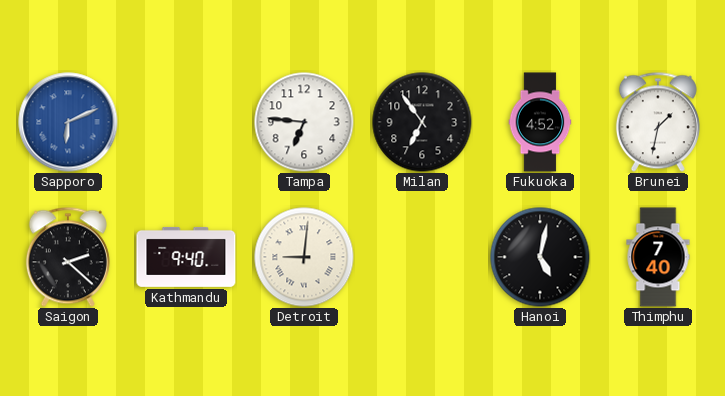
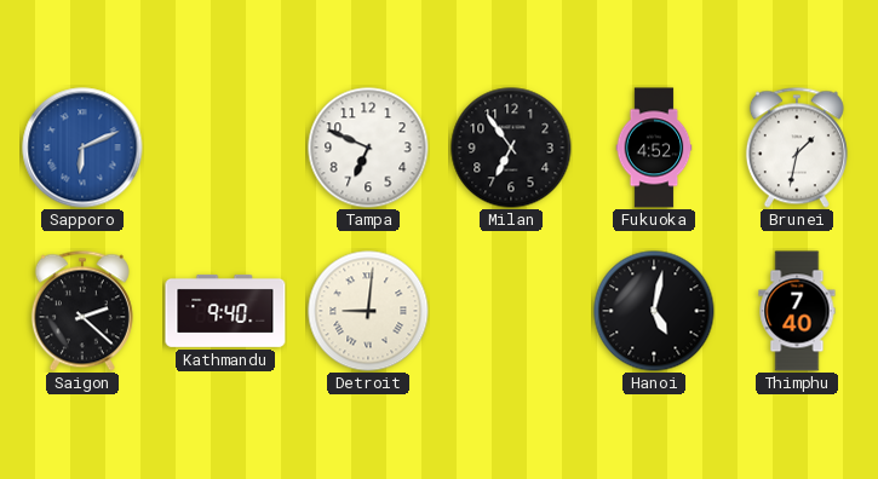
Tampa: 6:46 -> 6:49
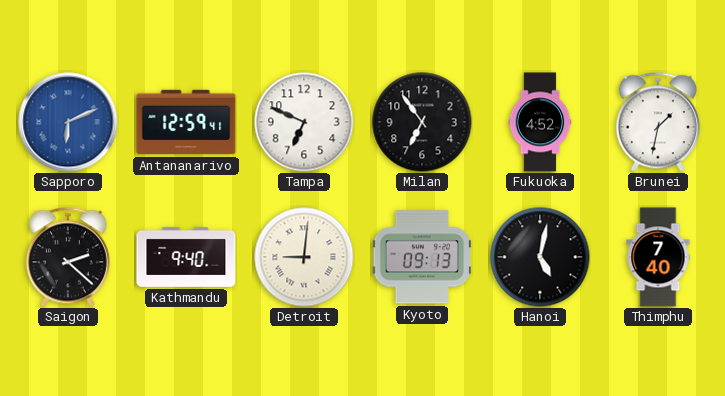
Antananarivo: none -> 12:59
Kyoto: none -> 09:13
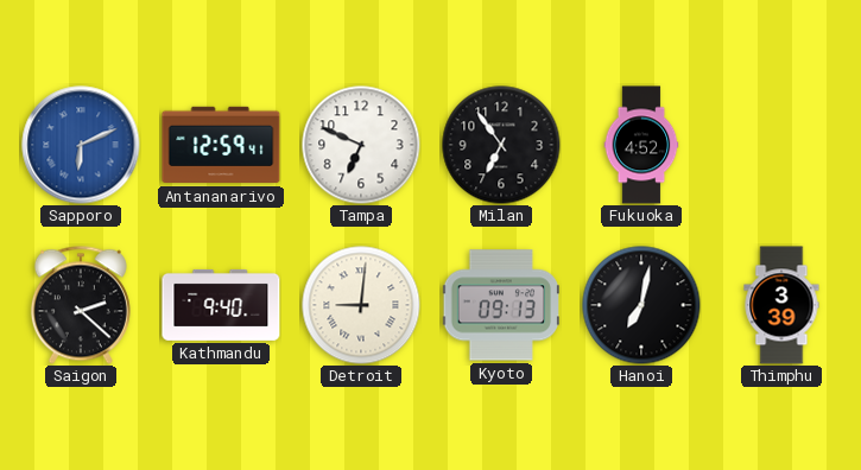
Brunei: 1:32 -> none
Hanoi: 5:02 -> 7:02
Thimphu: 7:40 -> 3:39
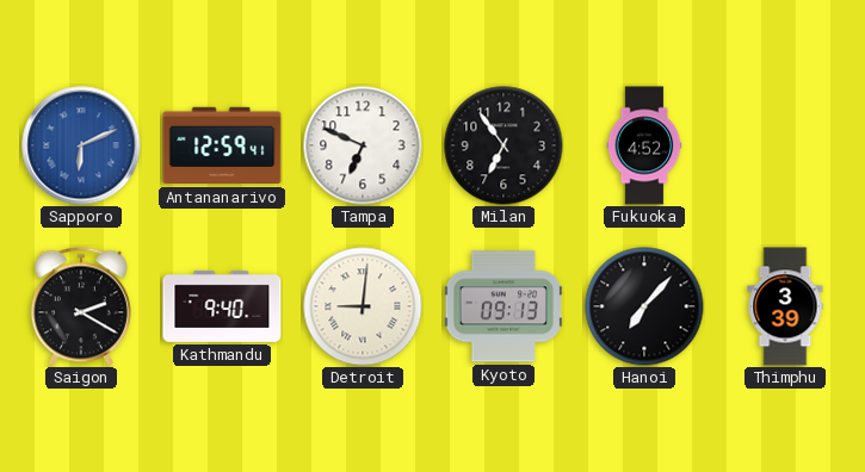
Saigon: 2:22 -> 2:20
Hanoi: 7:02 -> 7:07
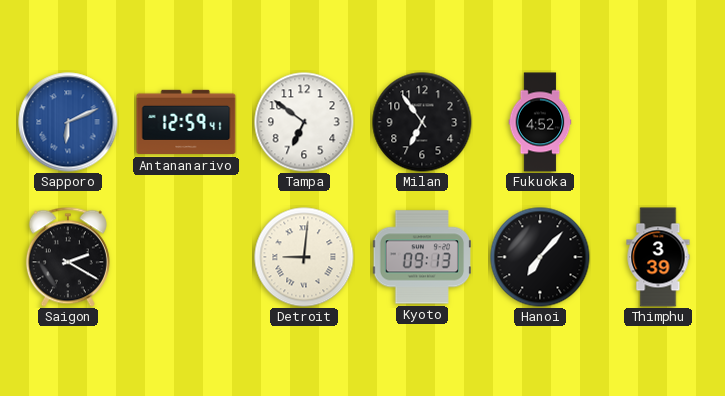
Tampa: 6:49 -> 6:51
Kathmandu: 9:40 -> none
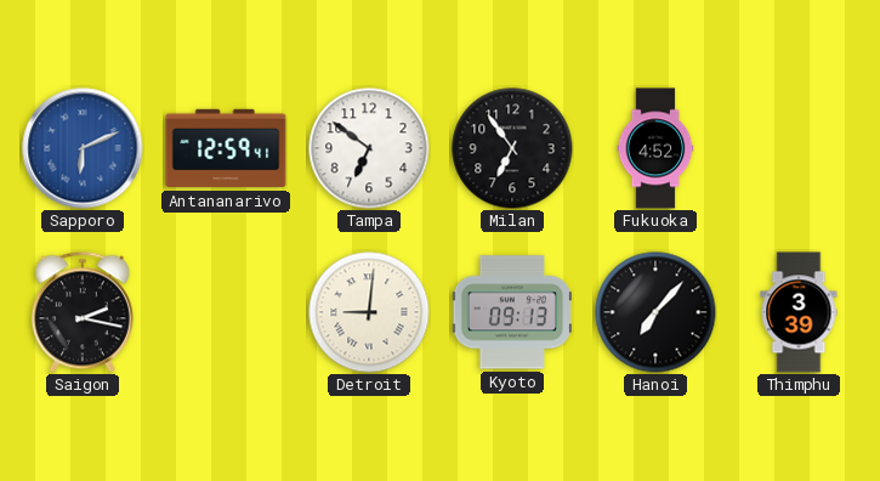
Saigon: 2:20 -> 2:17
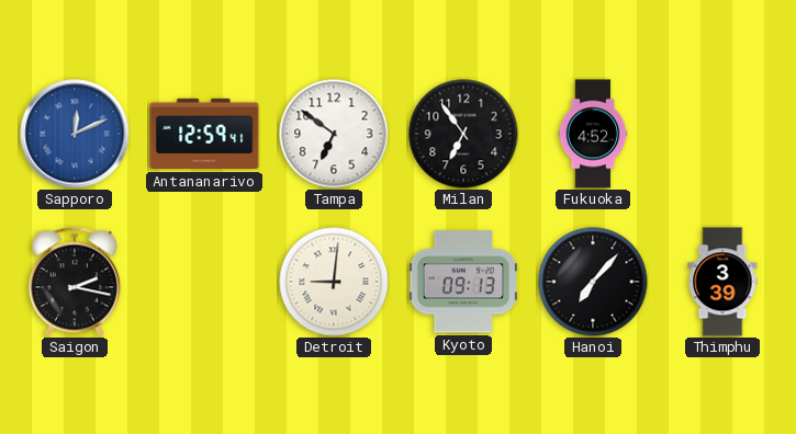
Sapporo: 6:11 -> 12:11
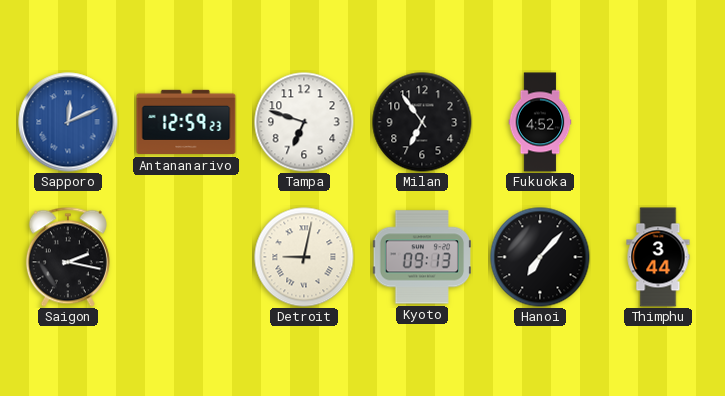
Antananarivo: 12:59:41 -> 12:59:23
Tampa: 6:51 -> 6:48
Detroit: 9:01 -> 9:02
Thimphu: 3:39 -> 3:44
